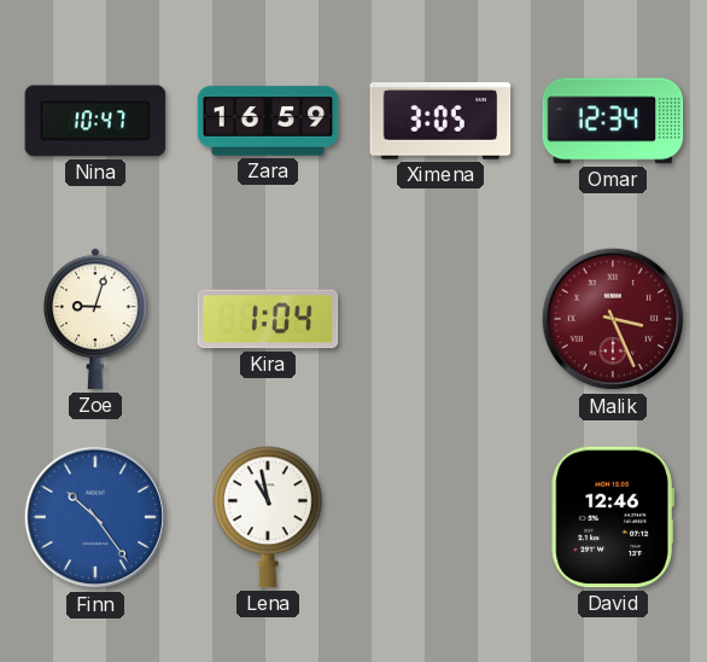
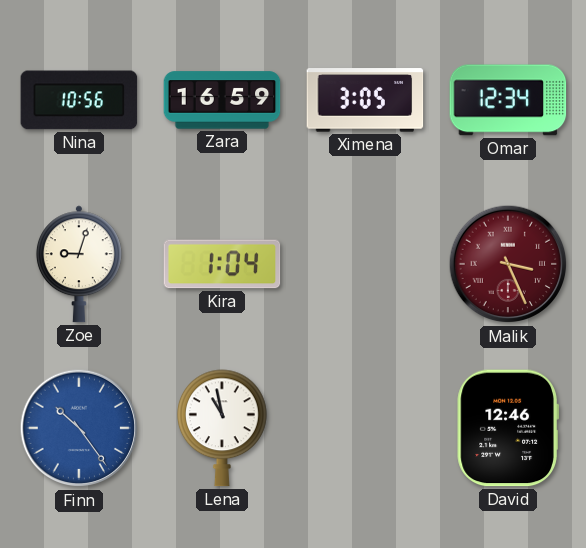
Nina: 10:47 -> 10:56
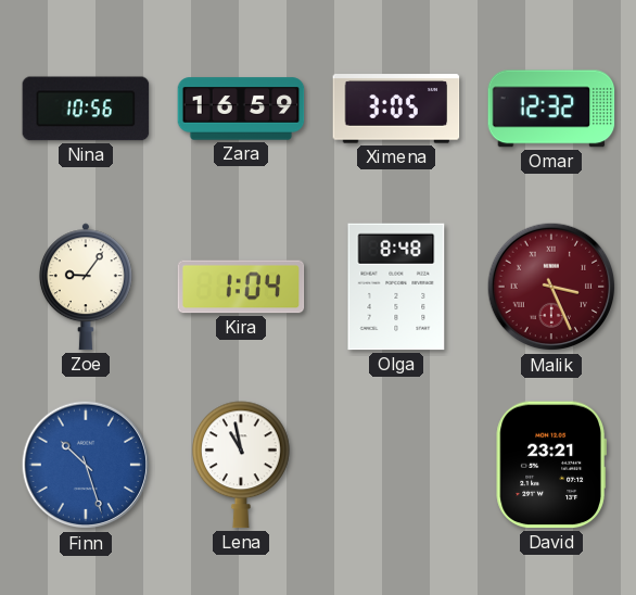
Omar: 12:34 -> 12:32
Zoe: 9:03 -> 9:06
Olga: none -> 8:48
Finn: 10:24 -> 10:27
David: 12:46 -> 23:21
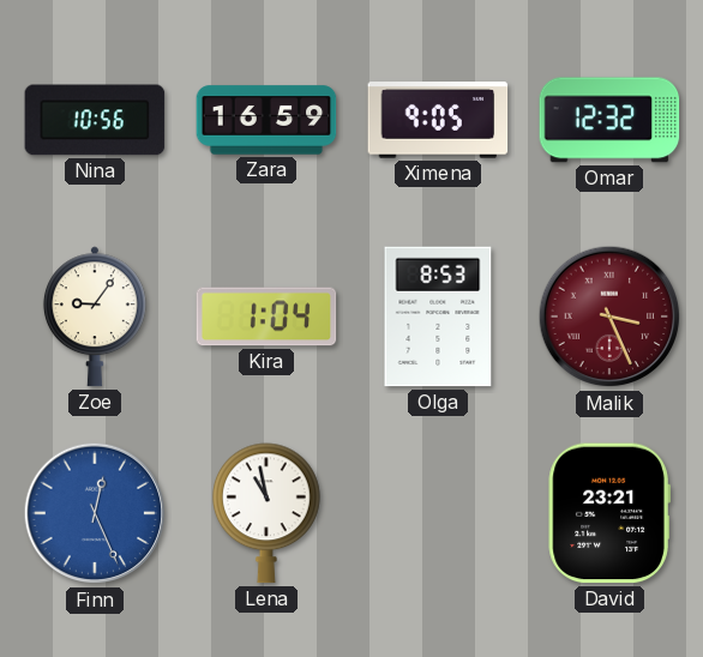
Ximena: 3:05 -> 9:05
Olga: 8:48 -> 8:53
Finn: 10:27 -> 12:26
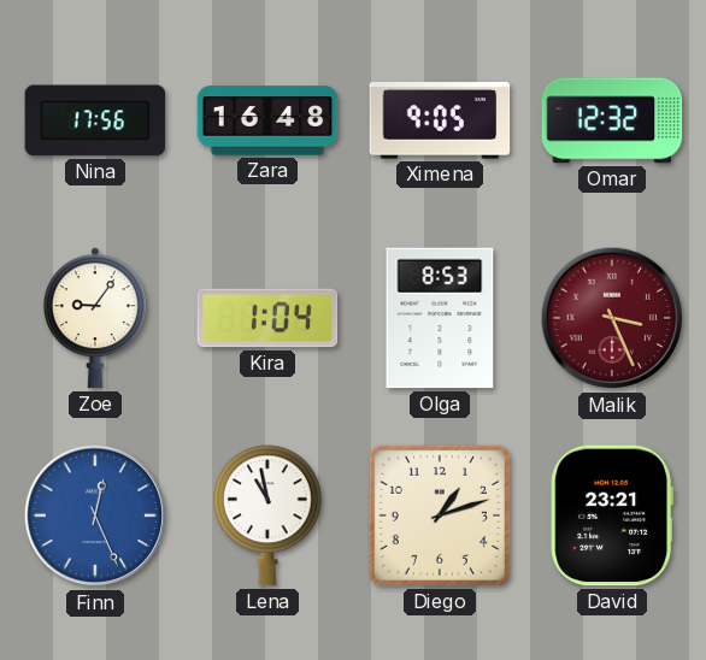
Nina: 10:56 -> 17:56
Zara: 16:59 -> 16:48
Diego: none -> 1:12
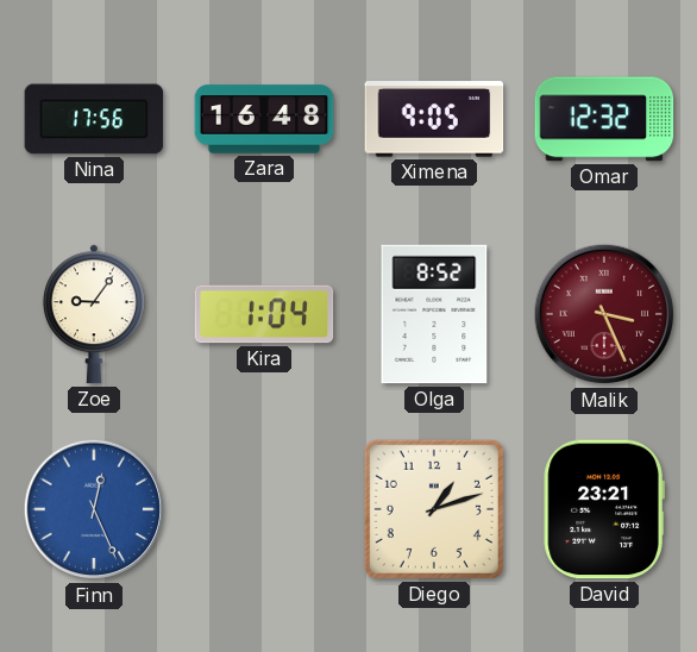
Olga: 8:53 -> 8:52
Lena: 10:58 -> none
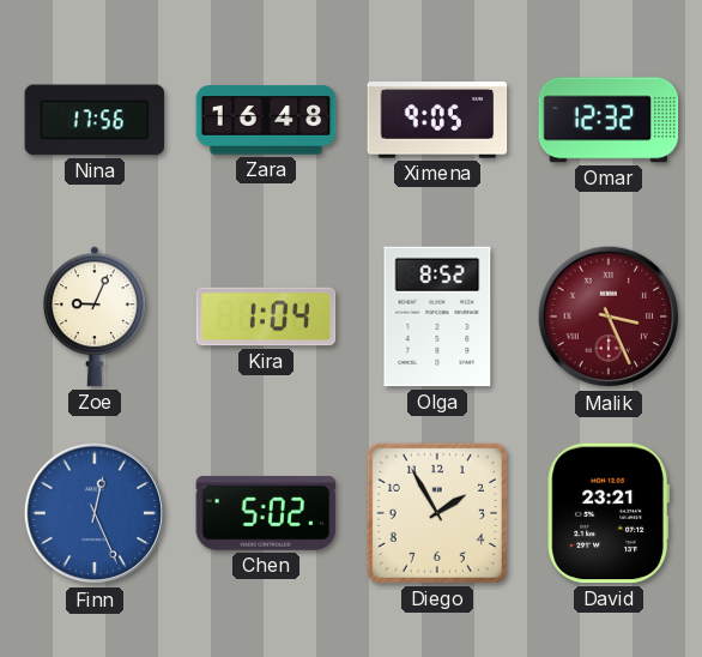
Zoe: 9:06 -> 9:04
Chen: none -> 5:02
Diego: 1:12 -> 1:55
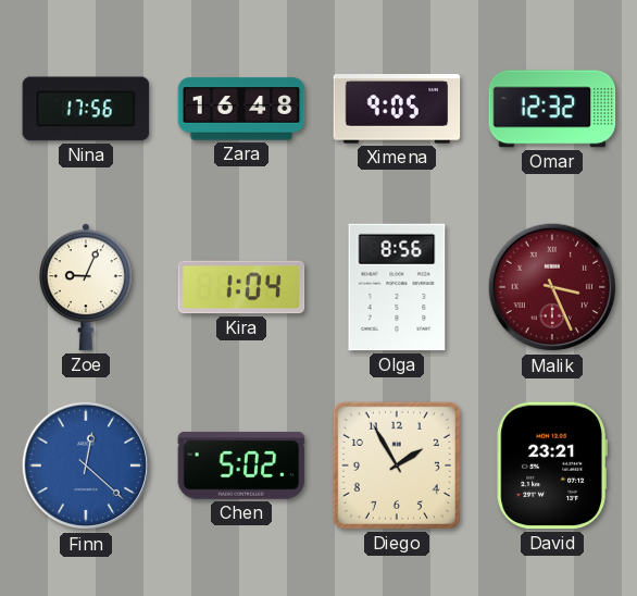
Olga: 8:52 -> 8:56
Finn: 12:26 -> 12:22
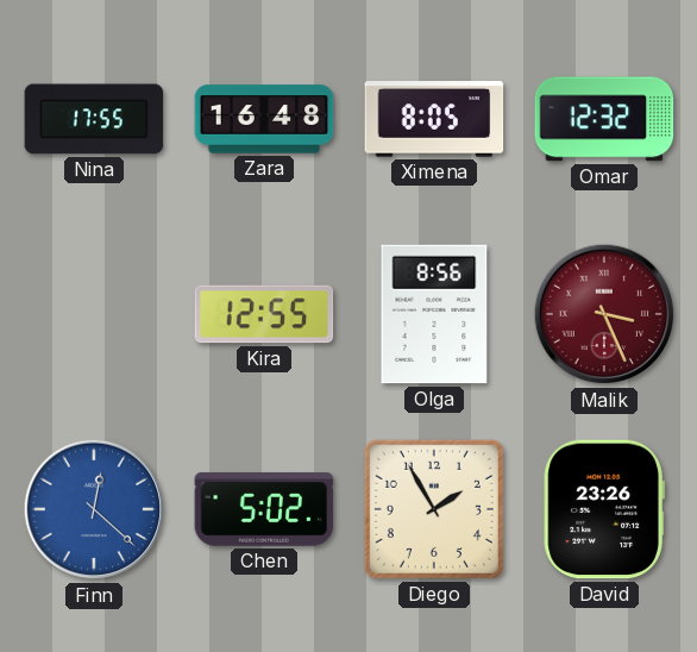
Nina: 17:56 -> 17:55
Ximena: 9:05 -> 8:05
Zoe: 9:04 -> none
Kira: 1:04 -> 12:55
David: 23:21 -> 23:26
